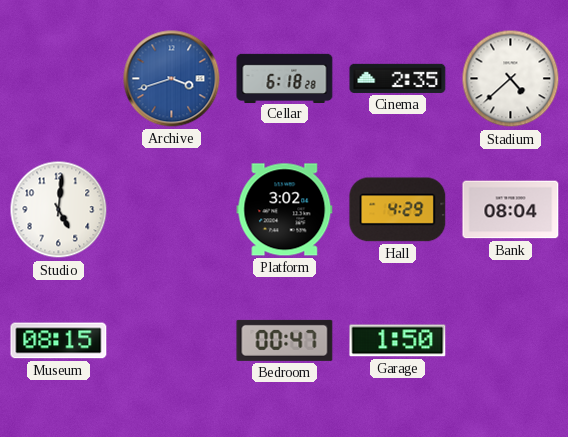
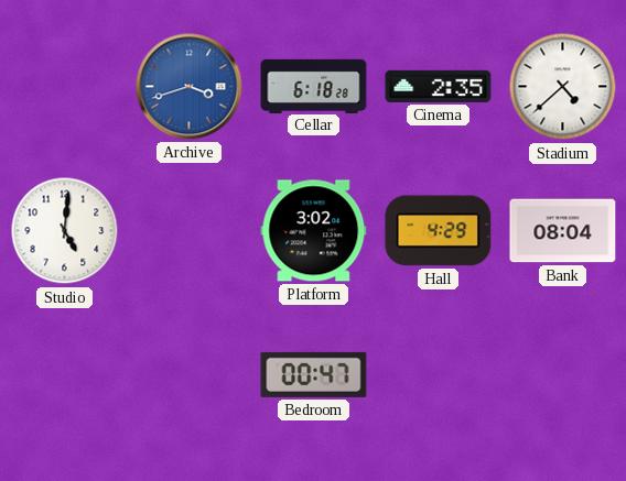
Museum: 08:15 -> none
Garage: 1:50 -> none
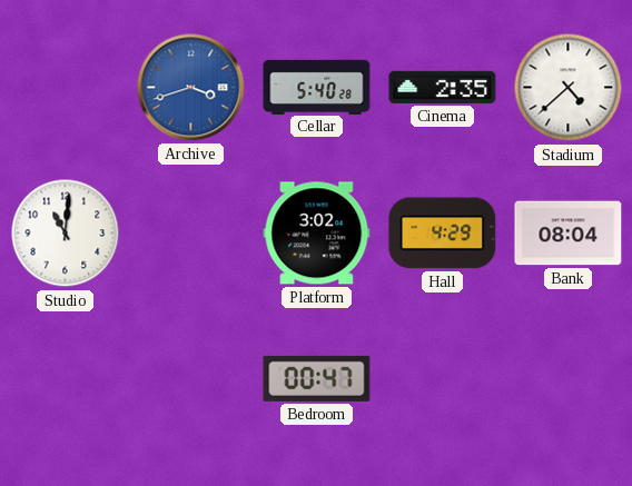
Cellar: 6:18 -> 5:40
Studio: 5:01 -> 11:01
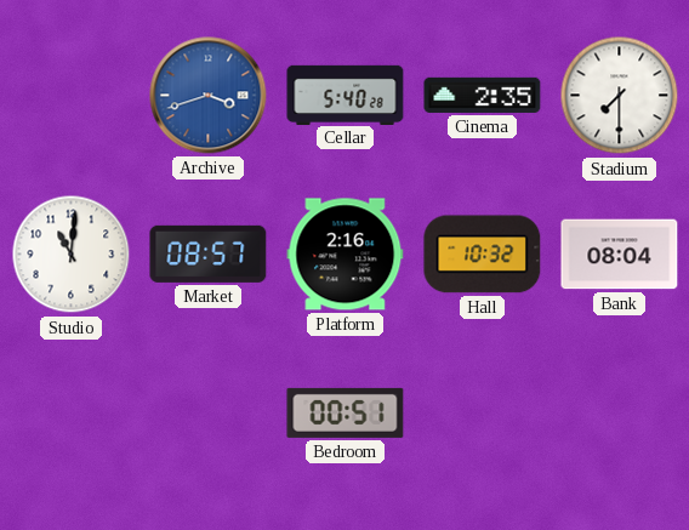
Stadium: 4:38 -> 7:30
Market: none -> 08:57
Platform: 3:02 -> 2:16
Hall: 4:29 -> 10:32
Bedroom: 00:47 -> 00:51
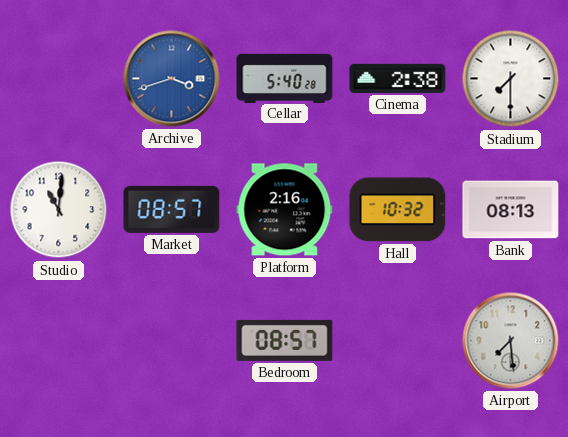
Cinema: 2:35 -> 2:38
Bank: 08:04 -> 08:13
Bedroom: 00:51 -> 08:57
Airport: none -> 7:29
